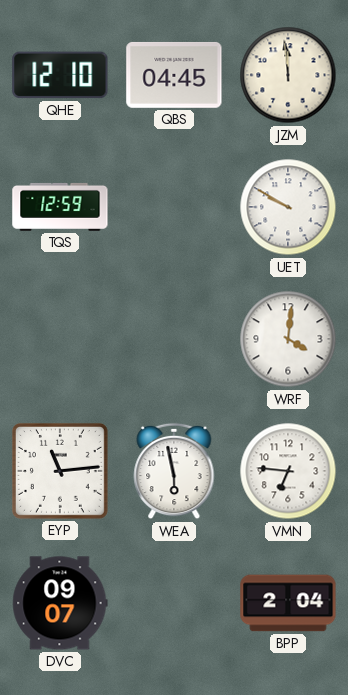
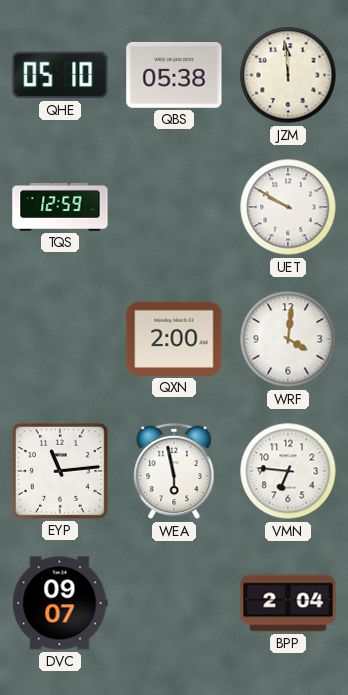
QHE: 12:10 -> 05:10
QBS: 04:45 -> 05:38
QXN: none -> 2:00
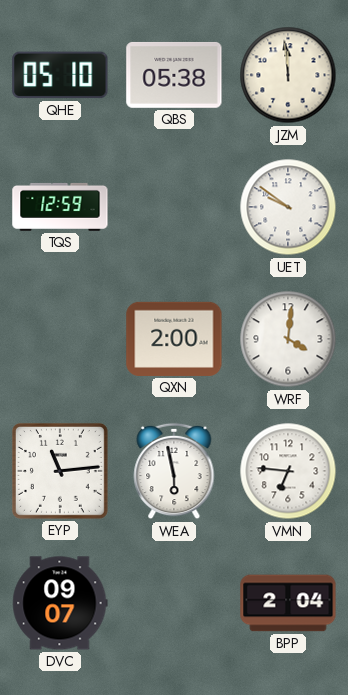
UET: 9:50 -> 9:51
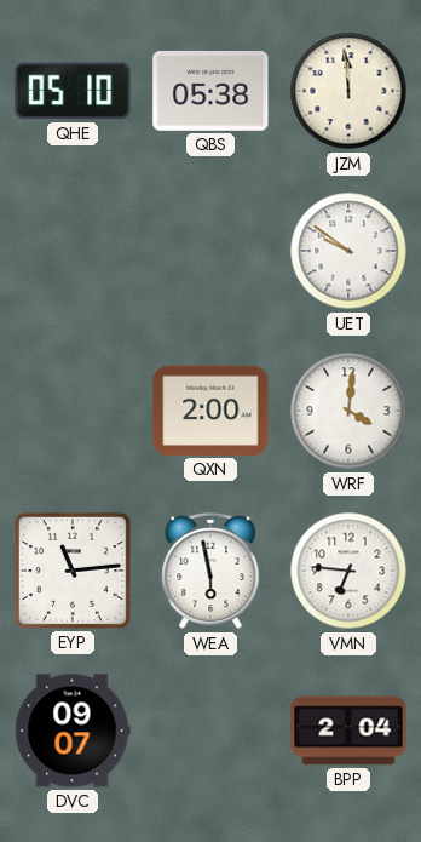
TQS: 12:59 -> none
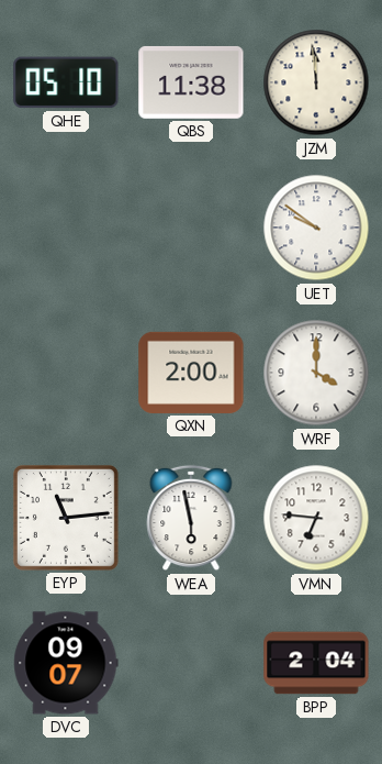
QBS: 05:38 -> 11:38
WRF: 4:01 -> 4:00
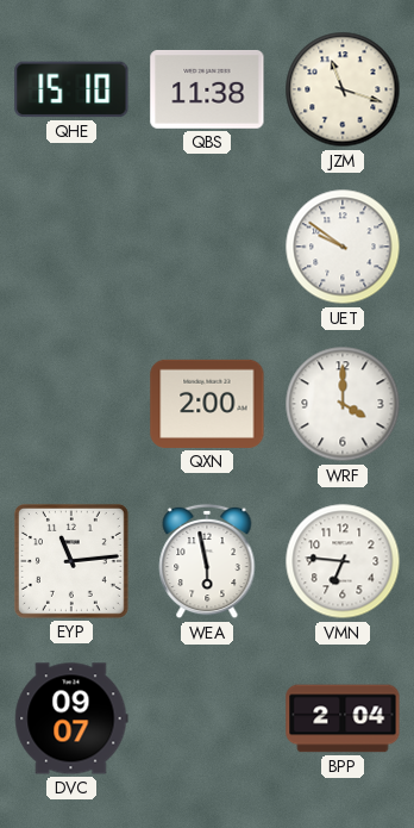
QHE: 05:10 -> 15:10
JZM: 11:59 -> 11:18
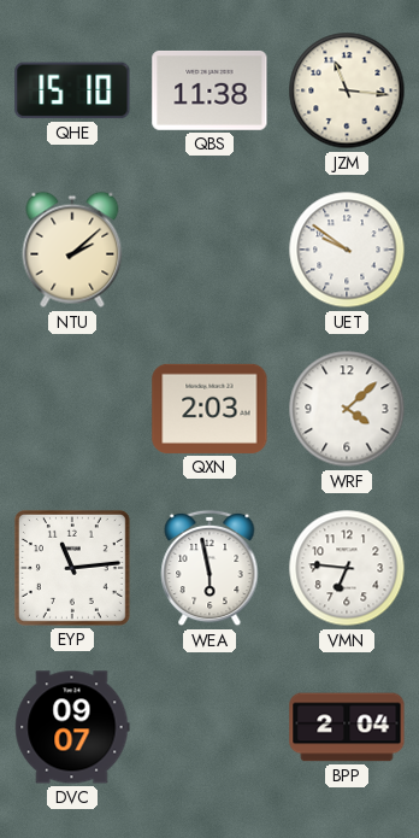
JZM: 11:18 -> 11:16
NTU: none -> 2:08
QXN: 2:00 -> 2:03
WRF: 4:00 -> 4:08
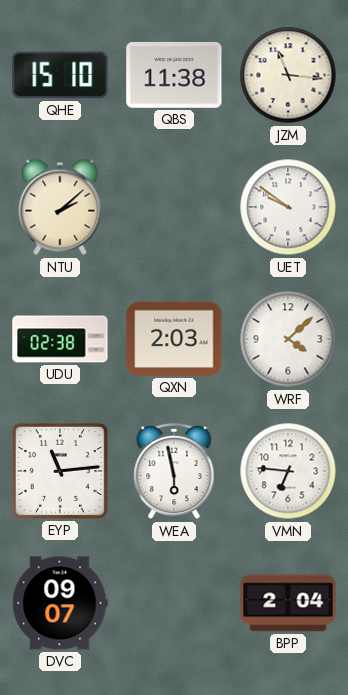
UDU: none -> 02:38
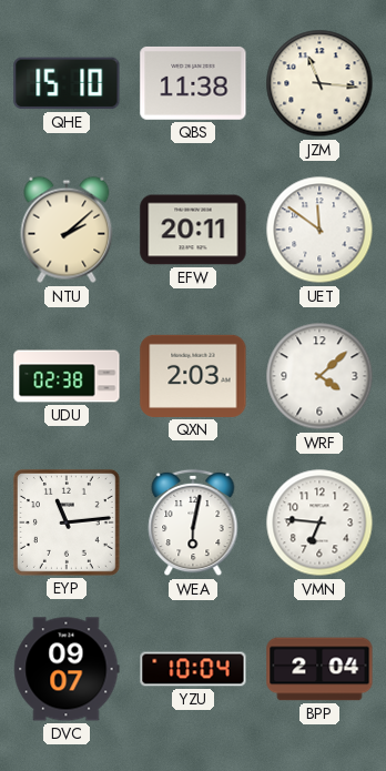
EFW: none -> 20:11
UET: 9:51 -> 11:51
WEA: 5:58 -> 6:02
YZU: none -> 10:04
